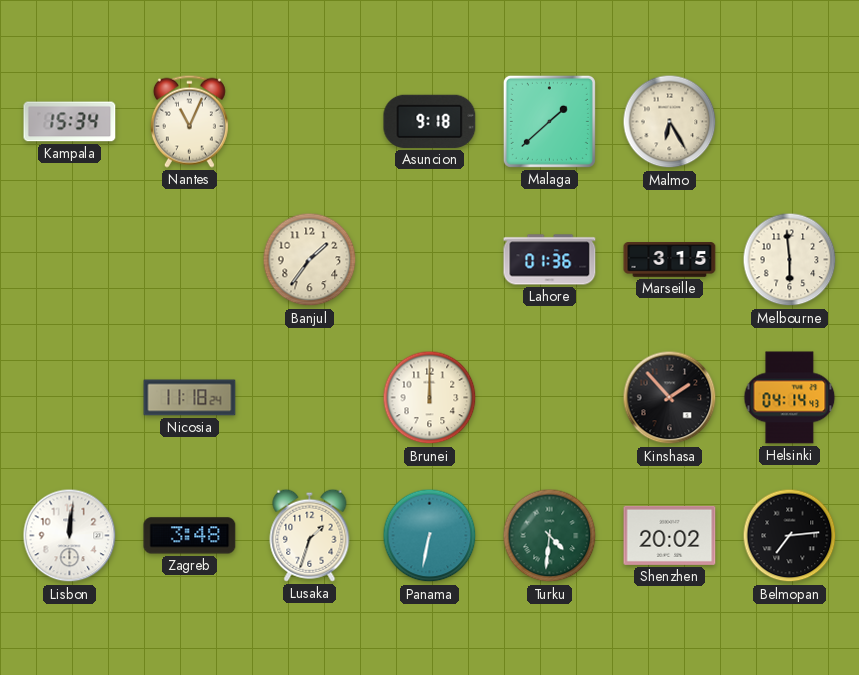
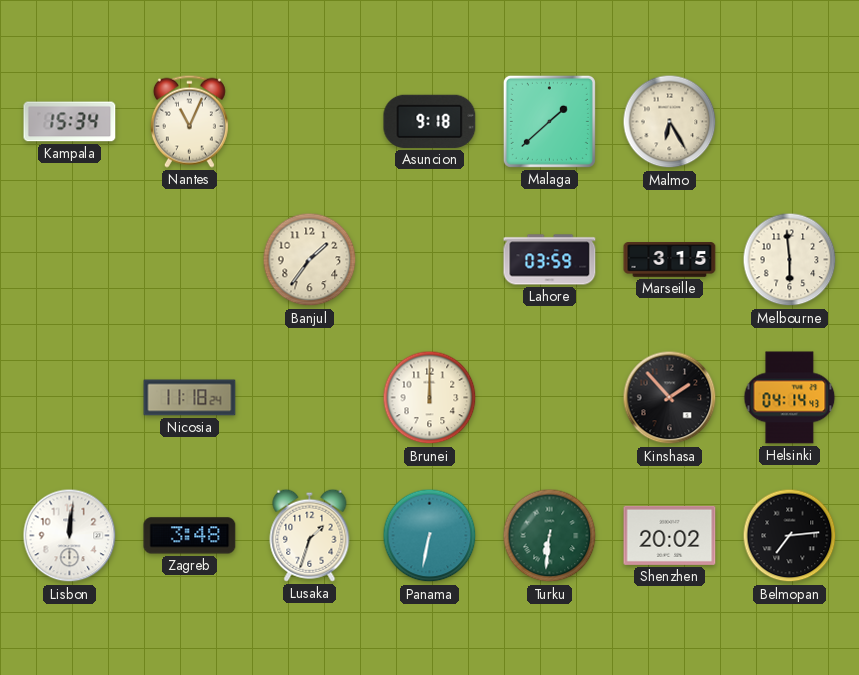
Lahore: 01:36 -> 03:59
Turku: 4:31 -> 6:31
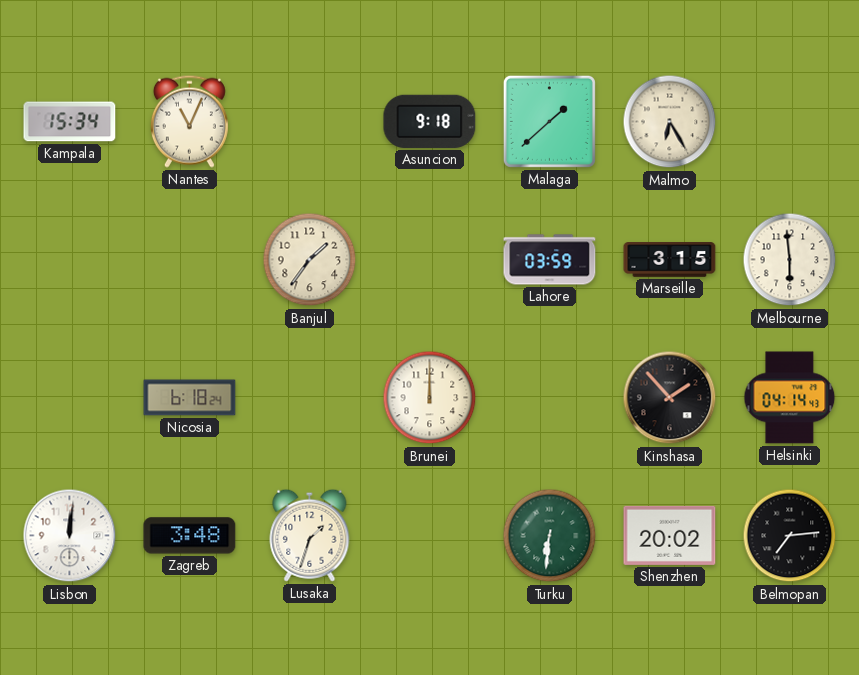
Nicosia: 11:18 -> 6:18
Panama: 6:32 -> none
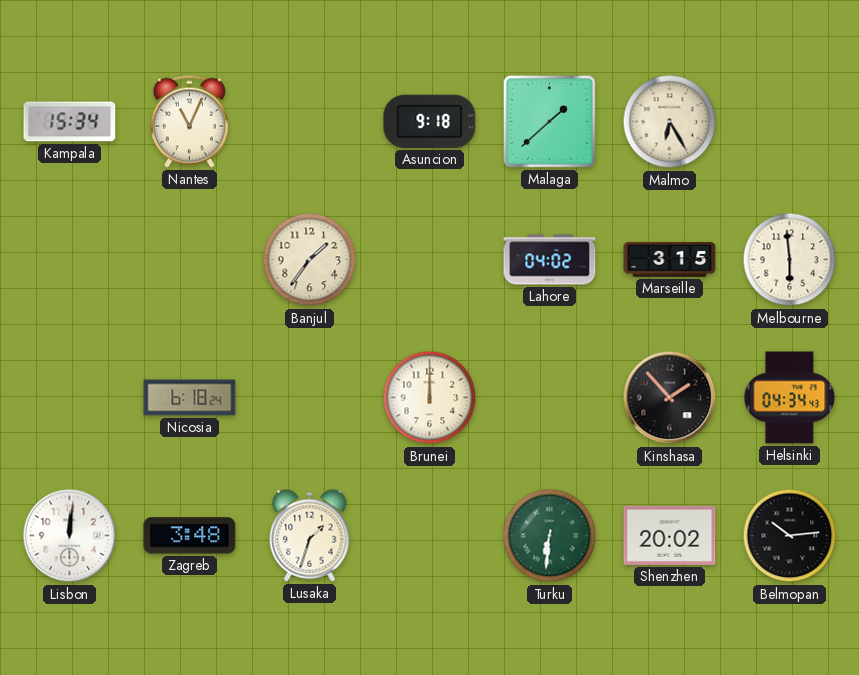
Lahore: 03:59 -> 04:02
Helsinki: 04:14 -> 04:34
Belmopan: 7:14 -> 10:14
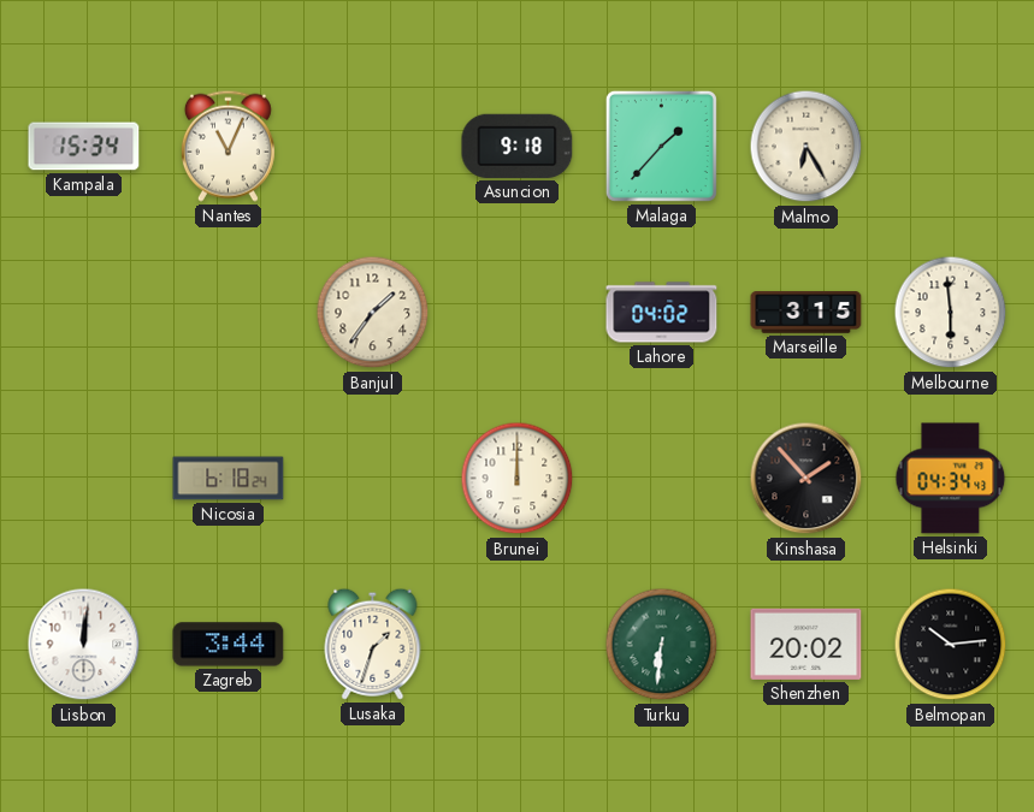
Malaga: 1:38 -> 1:37
Zagreb: 3:48 -> 3:44
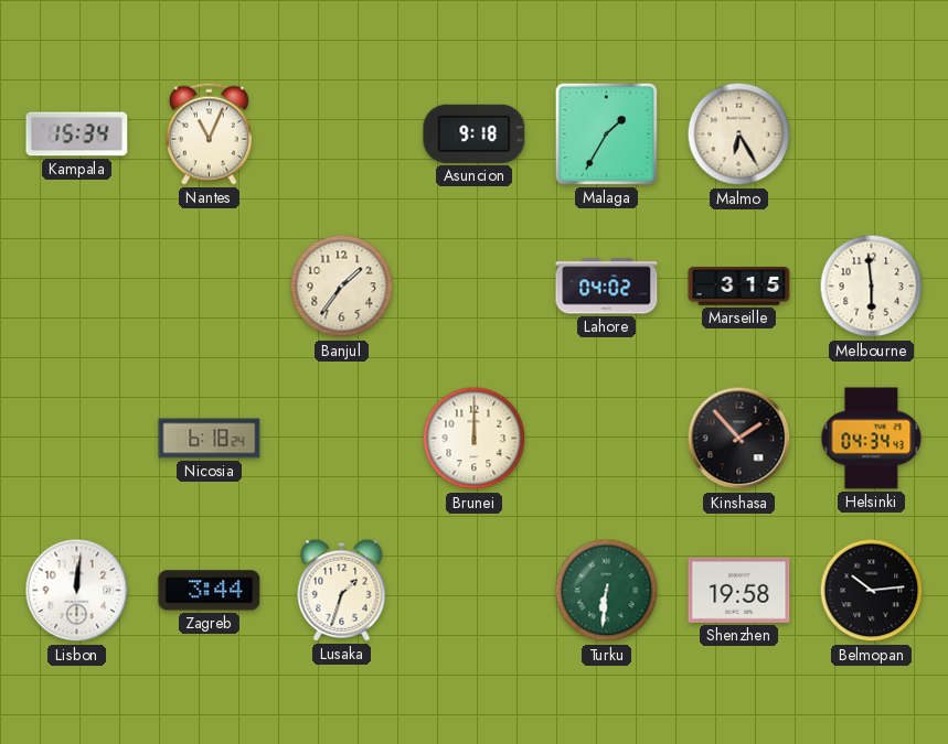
Malaga: 1:37 -> 1:35
Shenzhen: 20:02 -> 19:58
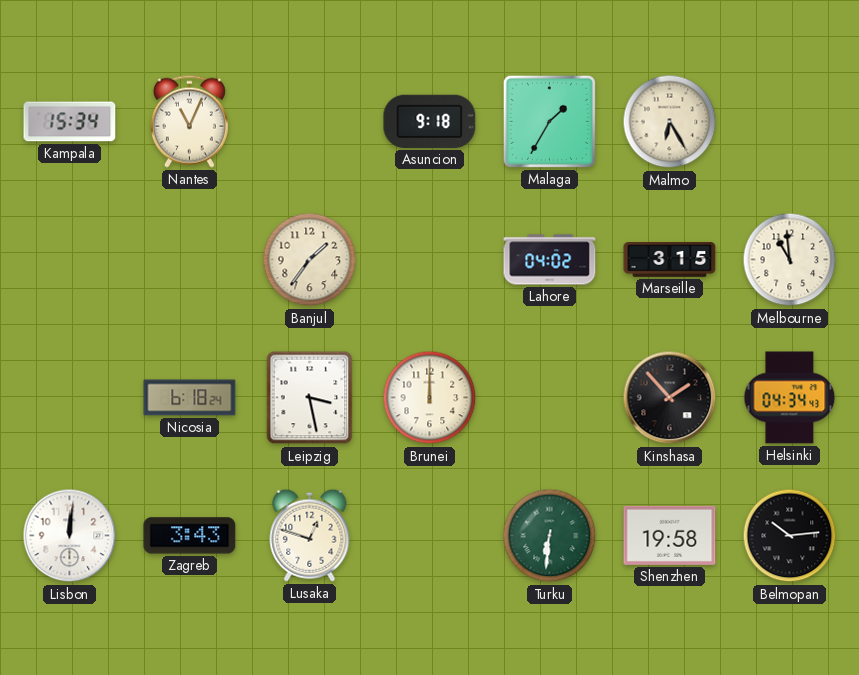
Melbourne: 5:59 -> 10:59
Leipzig: none -> 3:28
Zagreb: 3:44 -> 3:43
Lusaka: 1:33 -> 12:48
